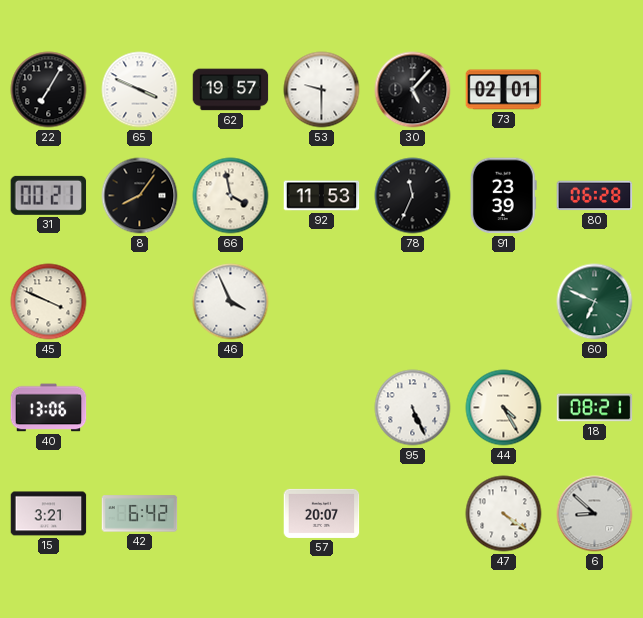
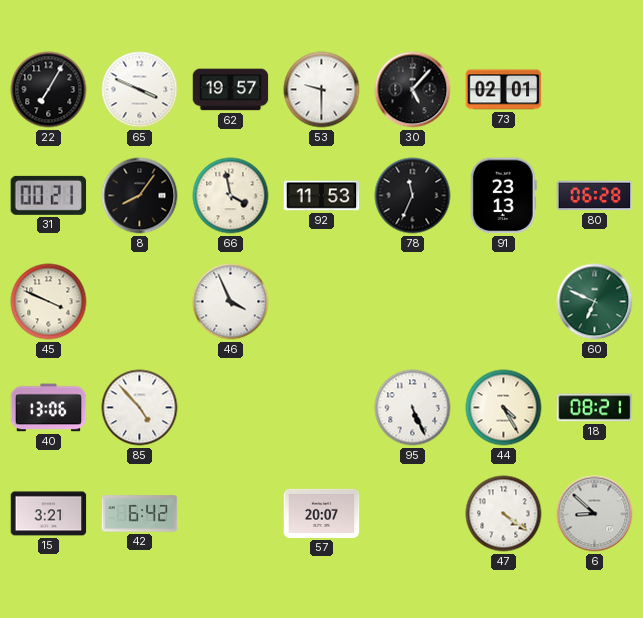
91: 23:39 -> 23:13
85: none -> 4:53
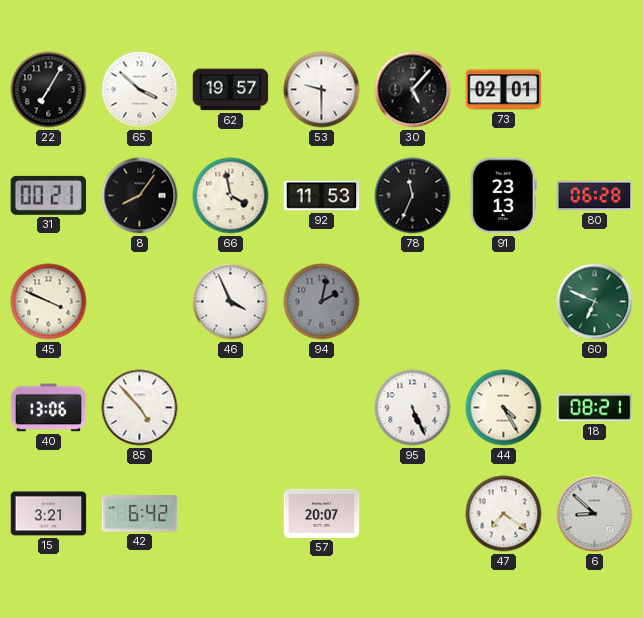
65: 3:49 -> 3:52
94: none -> 2:02
47: 4:21 -> 7:21
